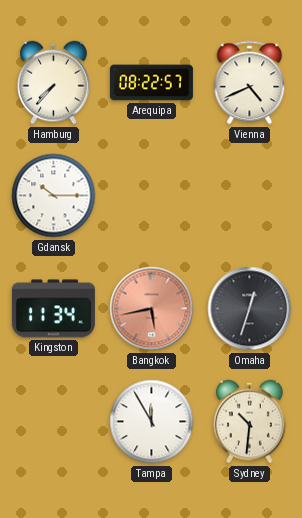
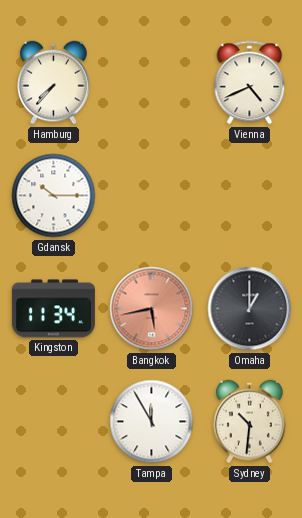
Arequipa: 08:22 -> none
Omaha: 12:33 -> 1:00
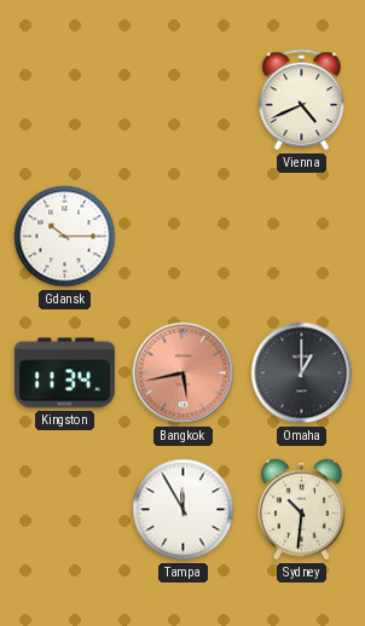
Hamburg: 7:37 -> none
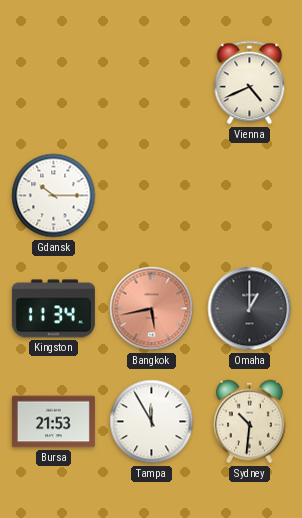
Bursa: none -> 21:53
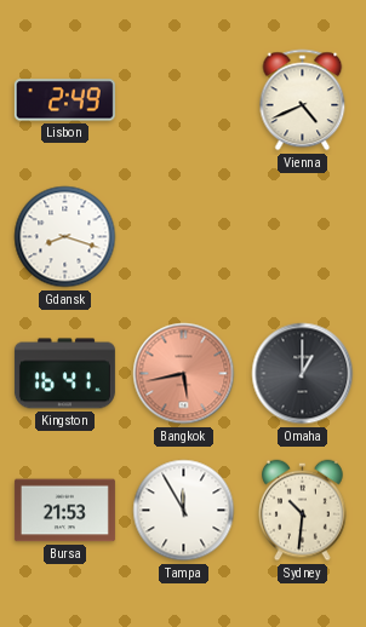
Lisbon: none -> 2:49
Gdansk: 10:15 -> 8:18
Kingston: 11:34 -> 16:41
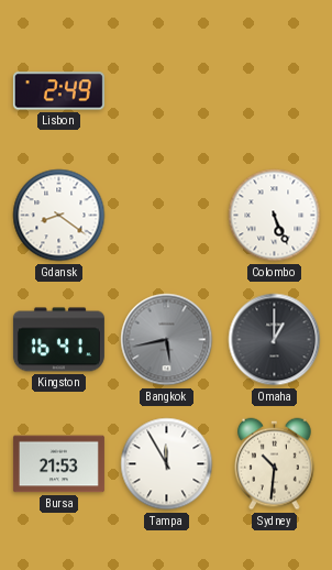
Vienna: 4:41 -> none
Gdansk: 8:18 -> 8:21
Colombo: none -> 5:26
Bangkok dial: salmon -> grey
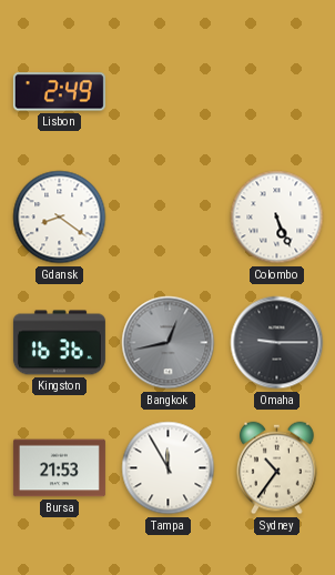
Kingston: 16:41 -> 16:36
Bangkok: 5:43 -> 12:43
Omaha: 1:00 -> 9:15
Sydney: 10:31 -> 10:36
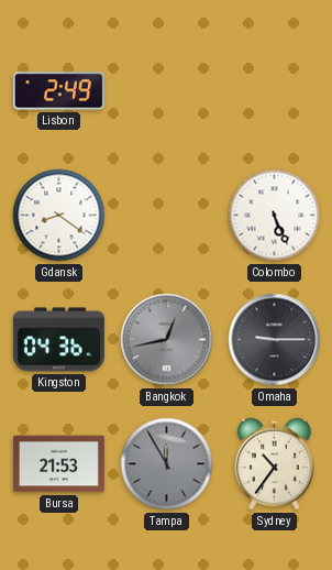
Kingston: 16:36 -> 04:36
Tampa dial: white -> grey
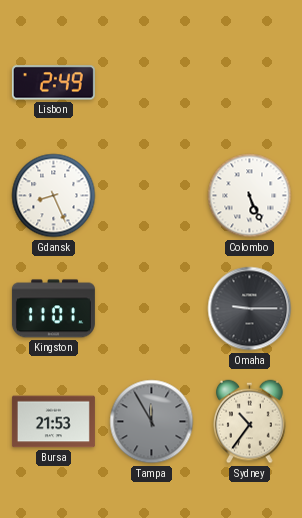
Gdansk: 8:21 -> 8:26
Kingston: 04:36 -> 11:01
Bangkok: 12:43 -> none
